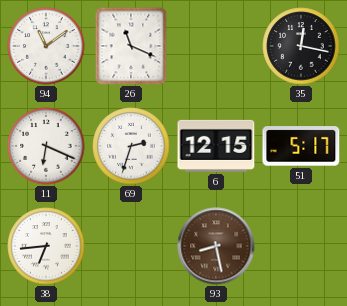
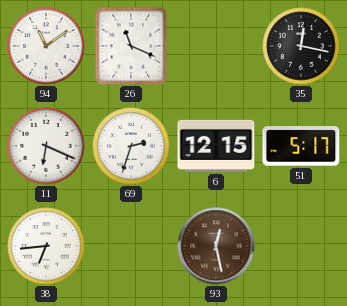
93: 8:28 -> 12:28
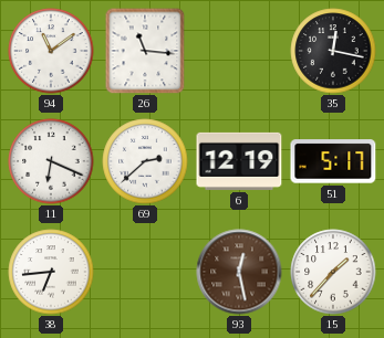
26: 11:19 -> 11:16
69: 2:33 -> 2:38
6: 12:15 -> 12:19
15: none -> 1:37
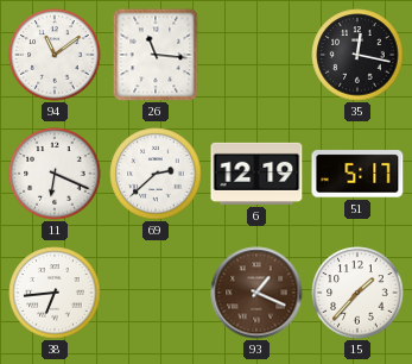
93: 12:28 -> 1:19
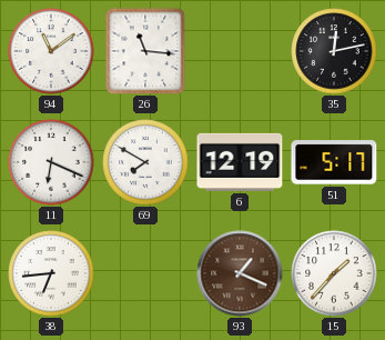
35: 12:17 -> 12:13
69: 2:38 -> 7:50
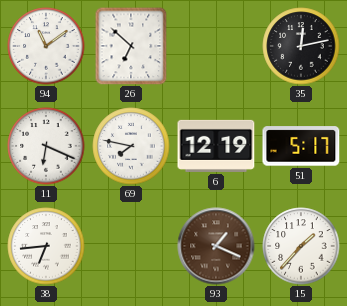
26: 11:16 -> 6:52
69: 7:50 -> 7:47
